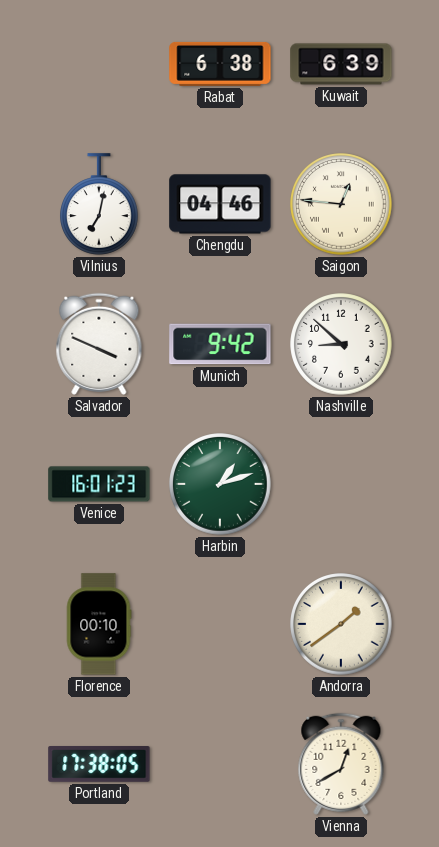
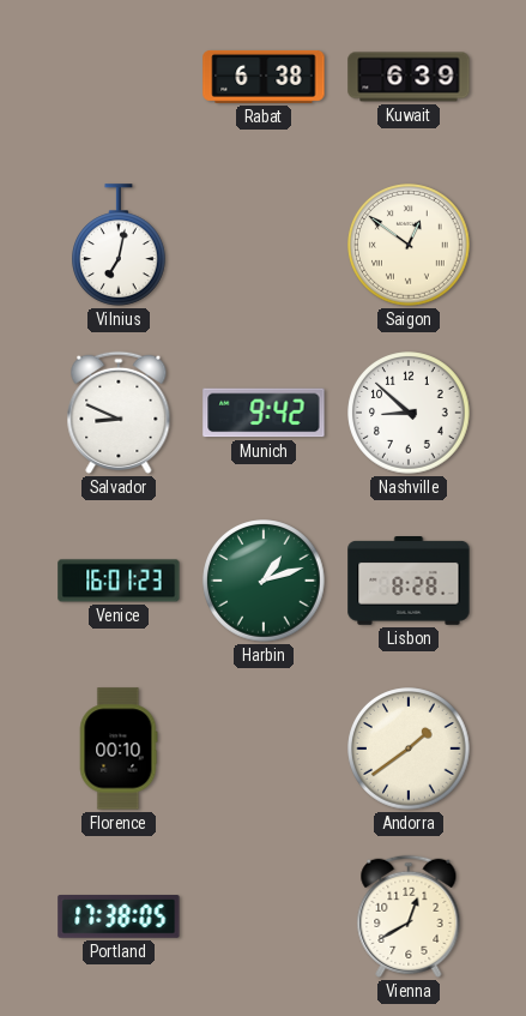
Chengdu: 04:46 -> none
Saigon: 12:46 -> 12:51
Salvador: 3:49 -> 8:49
Lisbon: none -> 8:28
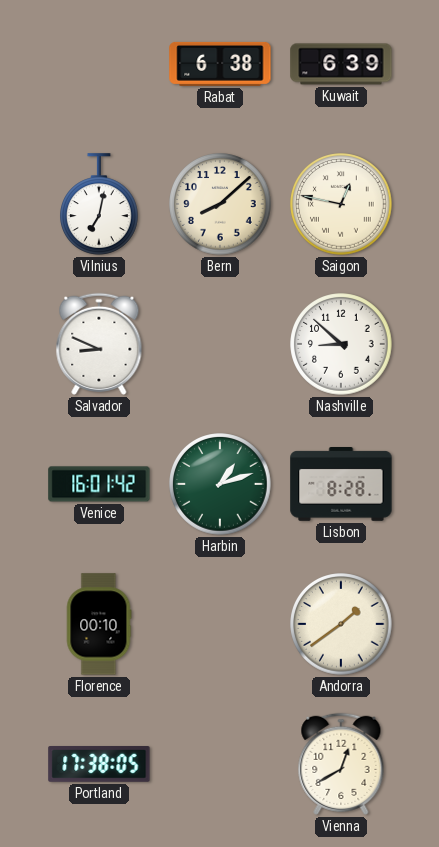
Bern: none -> 8:08
Saigon: 12:51 -> 12:47
Munich: 9:42 -> none
Venice: 16:01:23 -> 16:01:42
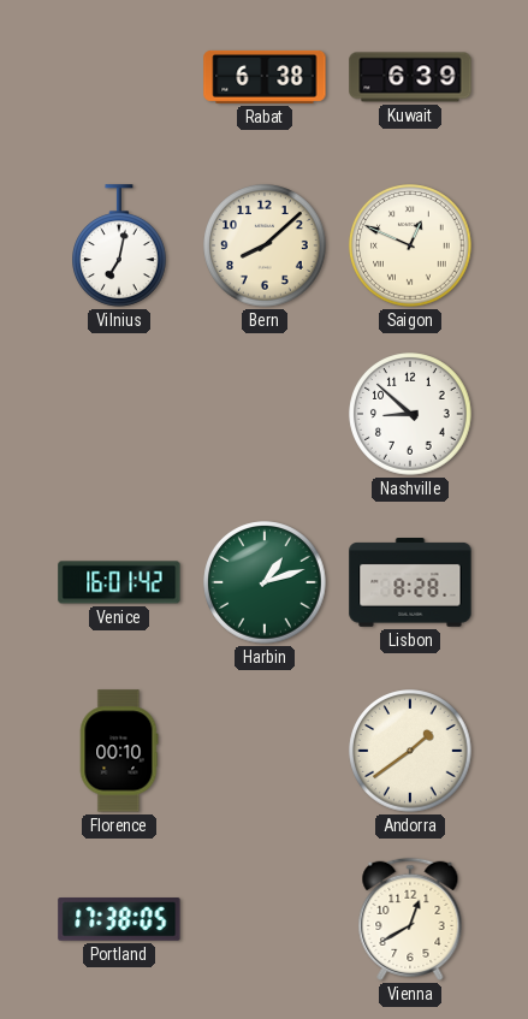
Saigon: 12:47 -> 12:49
Salvador: 8:49 -> none
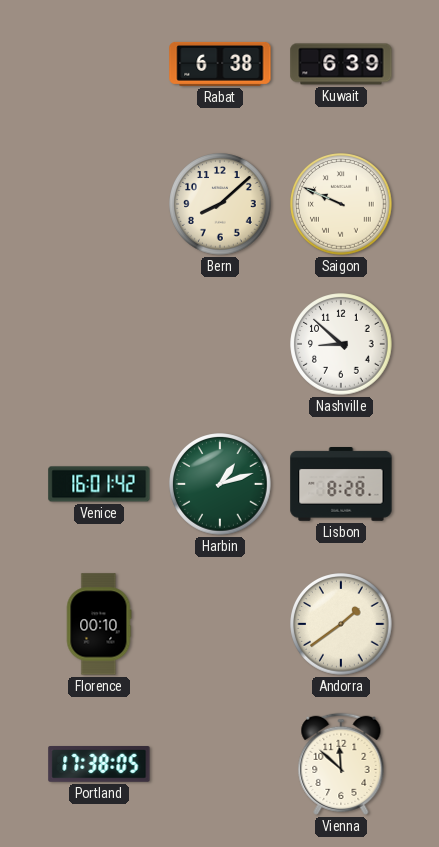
Vilnius: 7:02 -> none
Saigon: 12:49 -> 9:49
Vienna: 12:40 -> 11:52
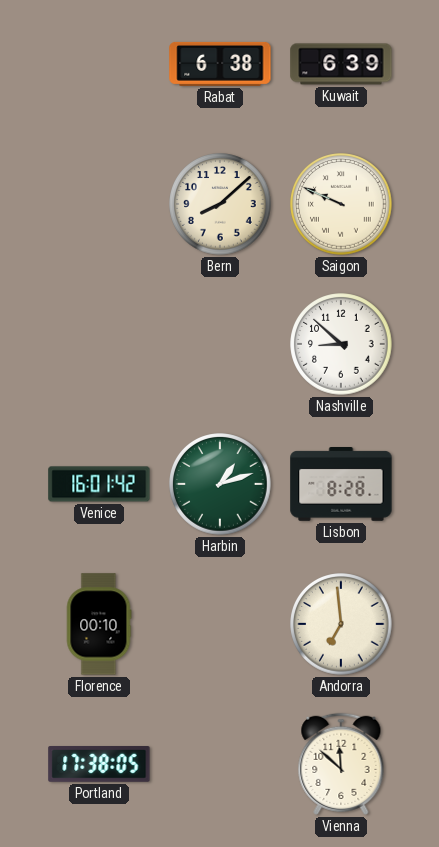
Andorra: 1:39 -> 6:59
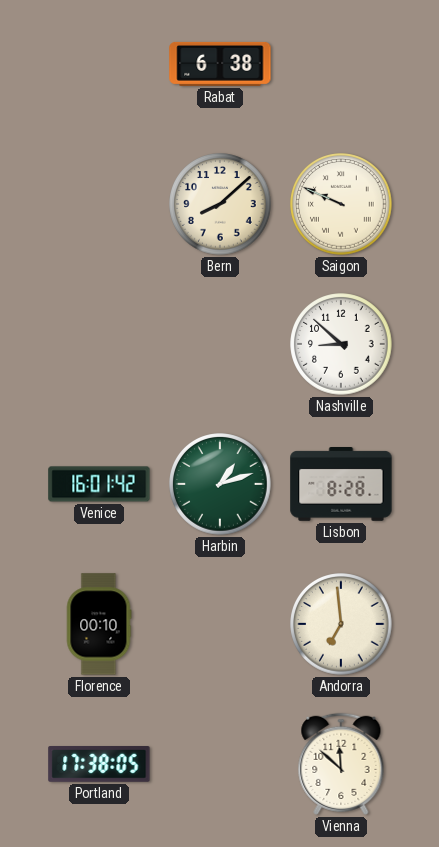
Kuwait: 6:39 -> none
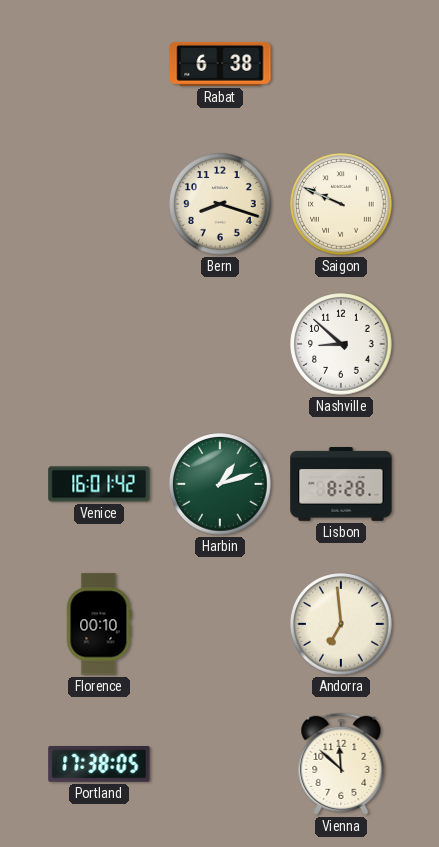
Bern: 8:08 -> 8:18
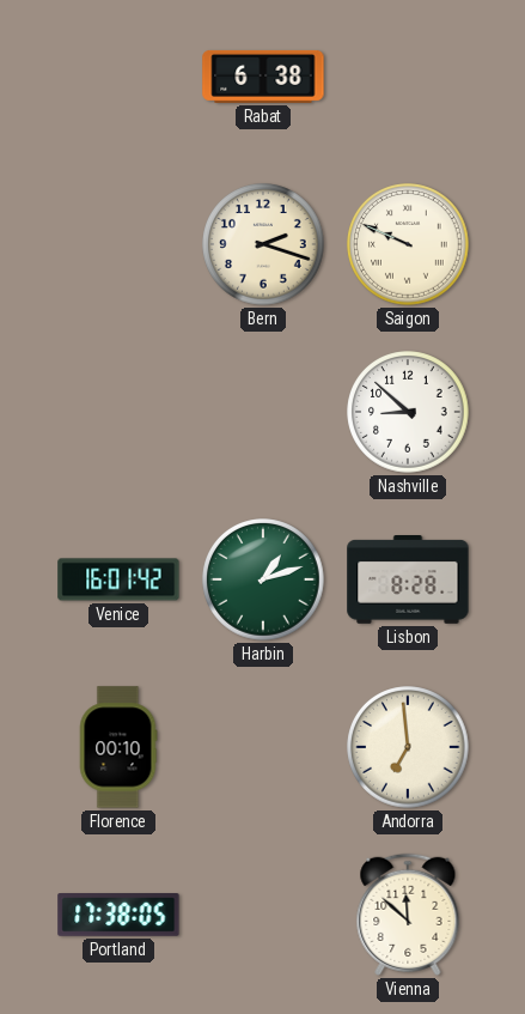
Bern: 8:18 -> 2:18
